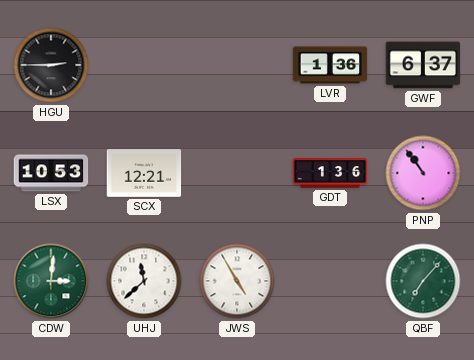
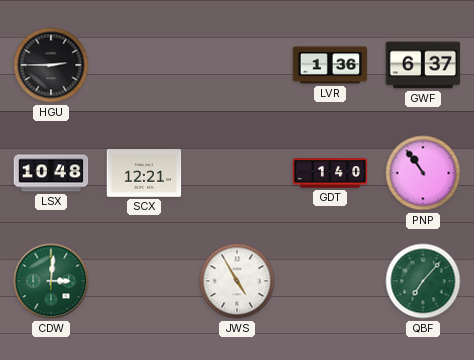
LSX: 10:53 -> 10:48
GDT: 1:36 -> 1:40
UHJ: 11:38 -> none
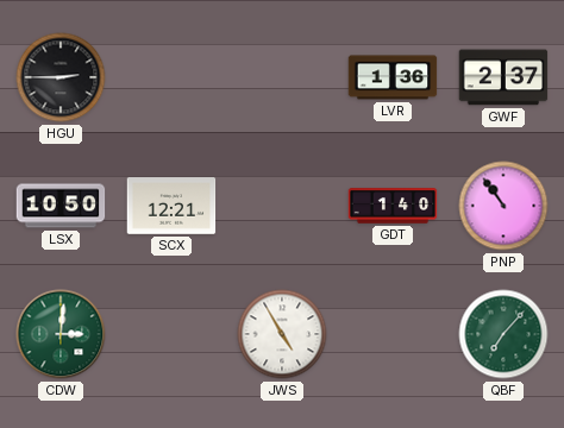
GWF: 6:37 -> 2:37
LSX: 10:48 -> 10:50
